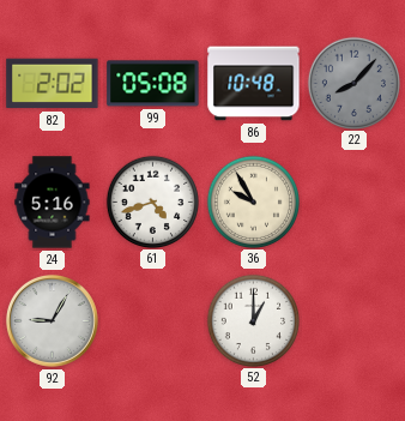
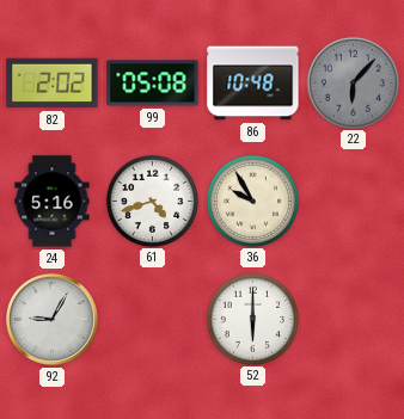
22: 8:07 -> 6:07
52: 1:00 -> 6:00
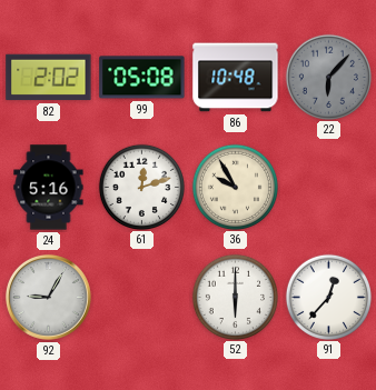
61: 4:42 -> 12:12
91: none -> 12:37
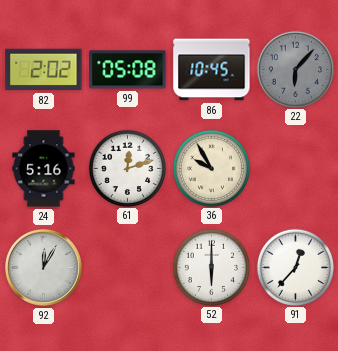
86: 10:48 -> 10:45
92: 9:05 -> 12:05
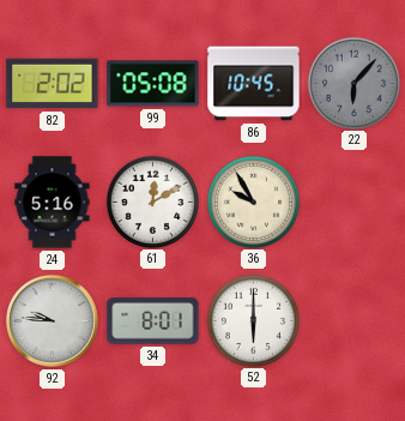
61: 12:12 -> 12:10
92: 12:05 -> 9:46
34: none -> 8:01
91: 12:37 -> none
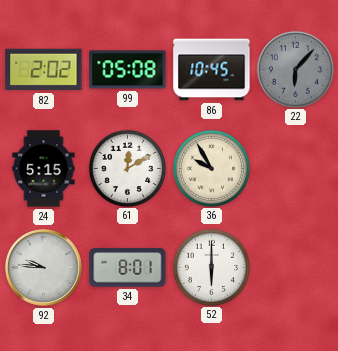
24: 5:16 -> 5:15
